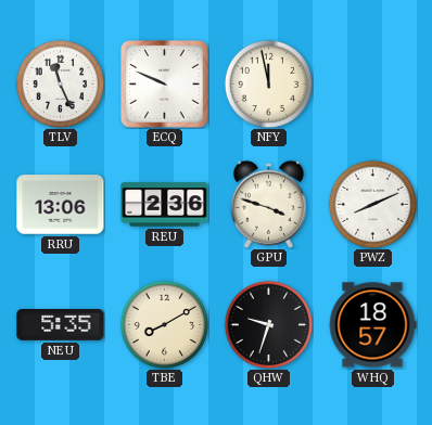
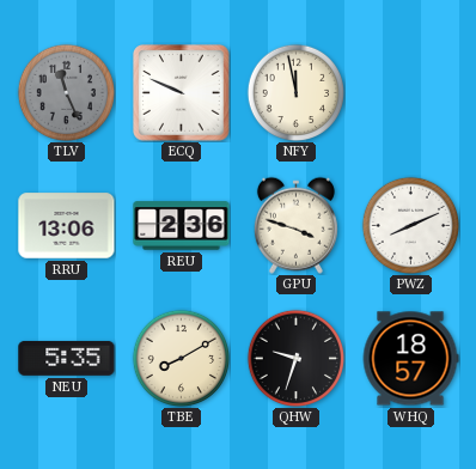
TLV dial: white -> grey
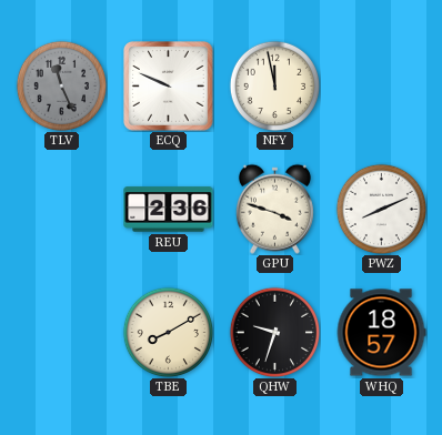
RRU: 13:06 -> none
NEU: 5:35 -> none
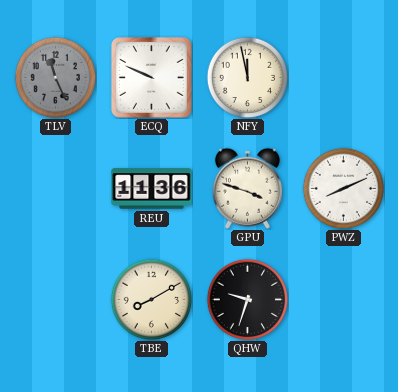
REU: 2:36 -> 11:36
WHQ: 18:57 -> none
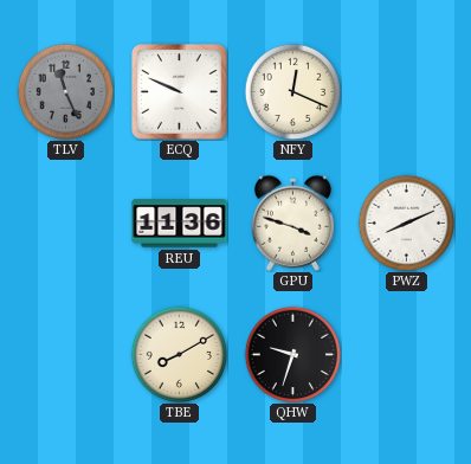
NFY: 11:58 -> 12:19
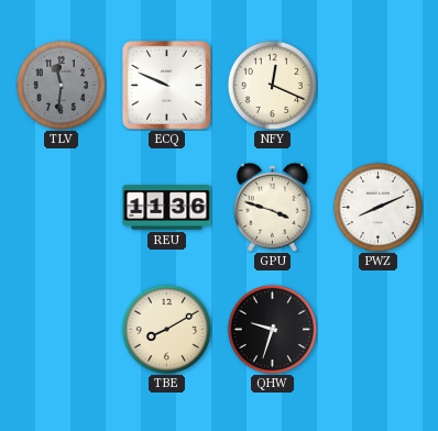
TLV: 11:26 -> 11:31
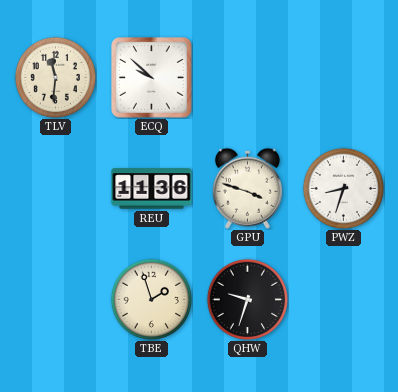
TLV dial: grey -> cream
ECQ: 9:49 -> 9:52
NFY: 12:19 -> none
PWZ: 8:11 -> 8:33
TBE: 8:10 -> 1:57
